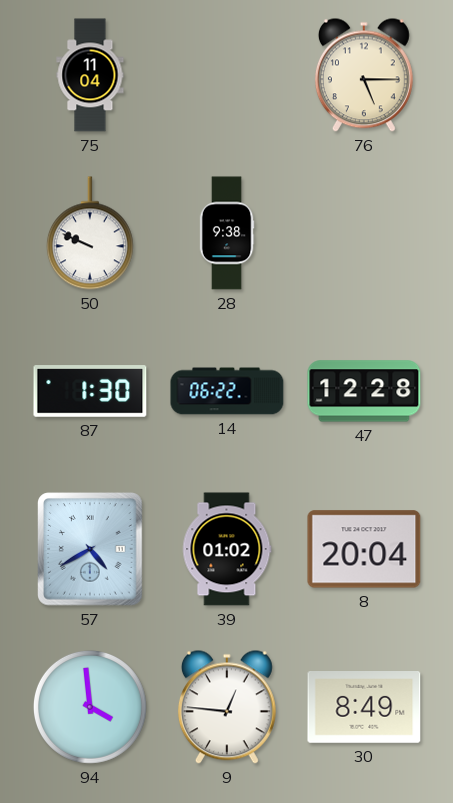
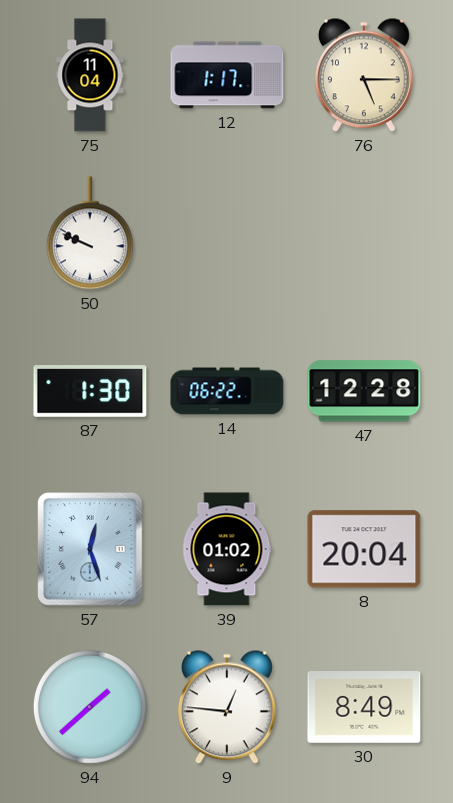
12: none -> 1:17
28: 9:38 -> none
57: 4:40 -> 12:27
94: 3:59 -> 1:38
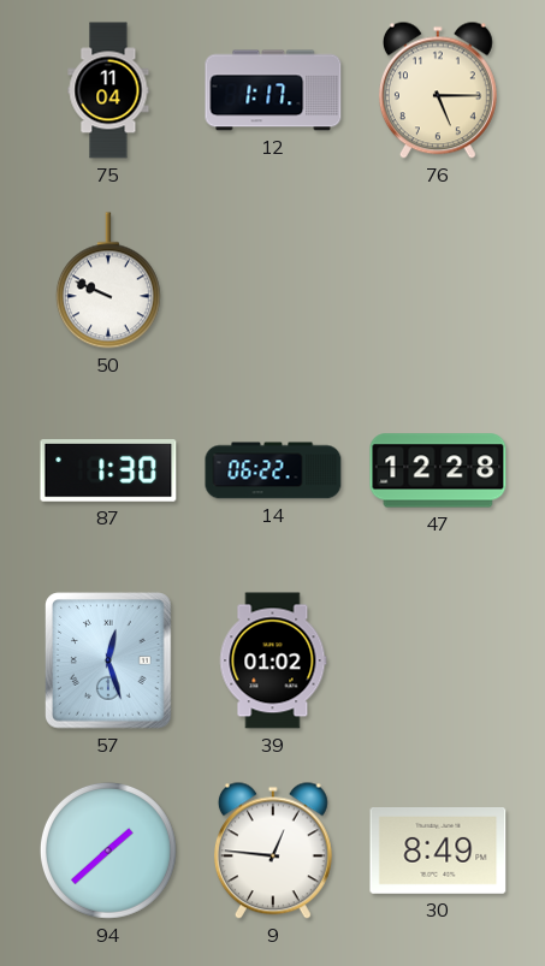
8: 20:04 -> none
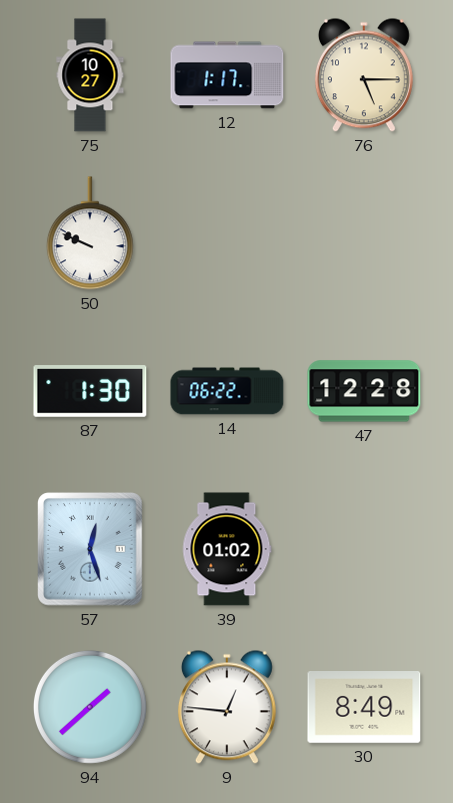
75: 11:04 -> 10:27
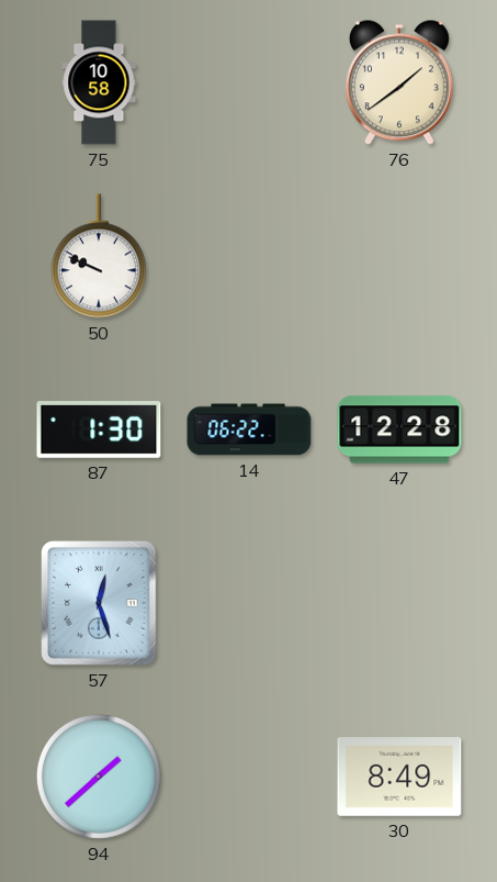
75: 10:27 -> 10:58
12: 1:17 -> none
76: 5:15 -> 1:39
39: 01:02 -> none
9: 12:46 -> none
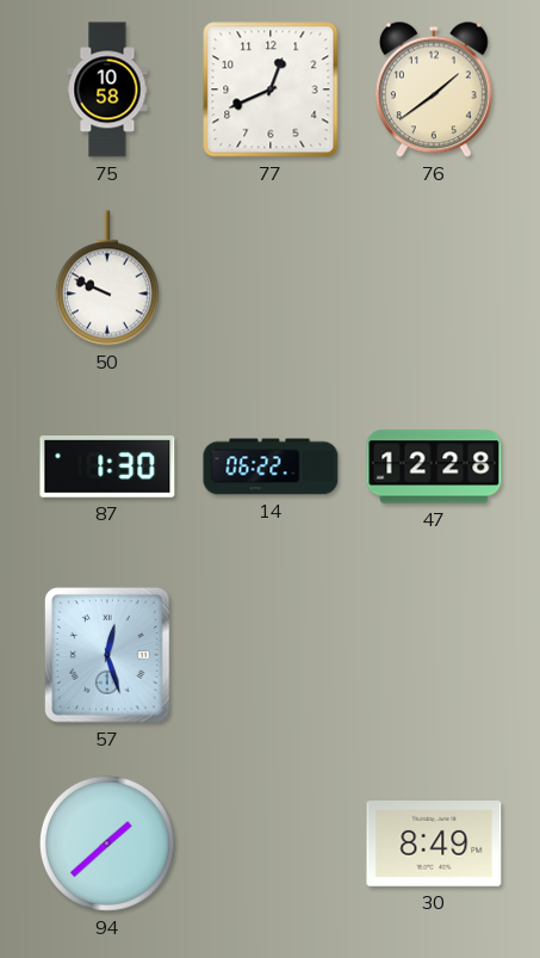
77: none -> 12:41
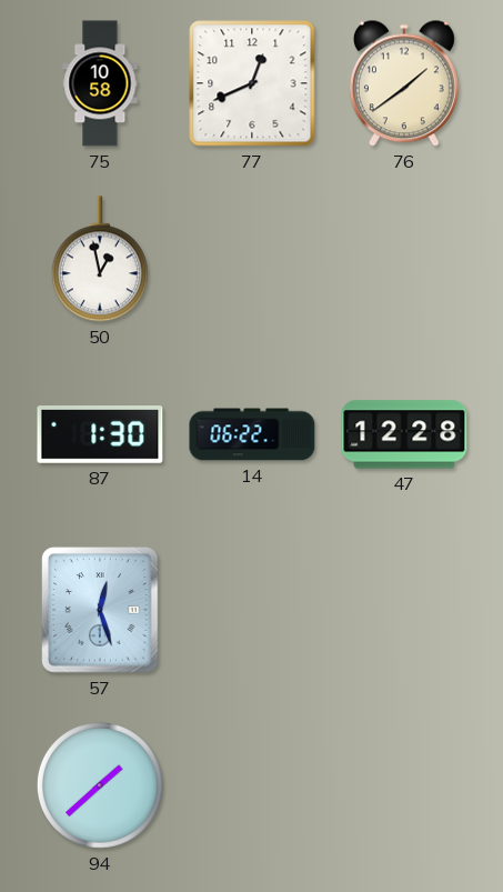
50: 9:49 -> 12:58
30: 8:49 -> none
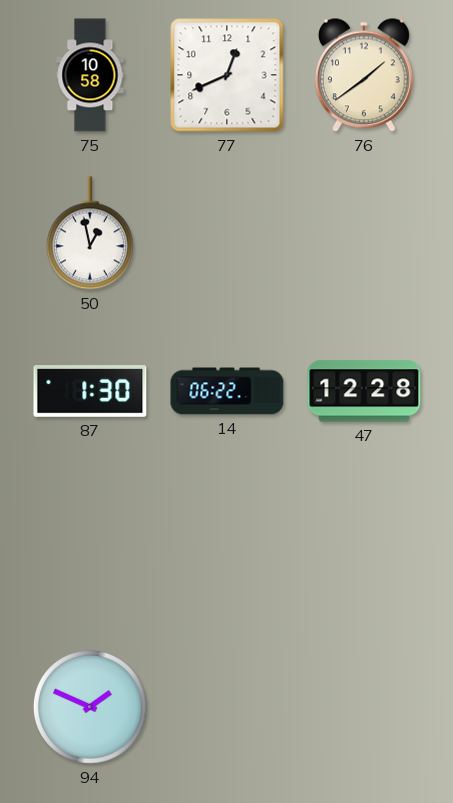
57: 12:27 -> none
94: 1:38 -> 1:49
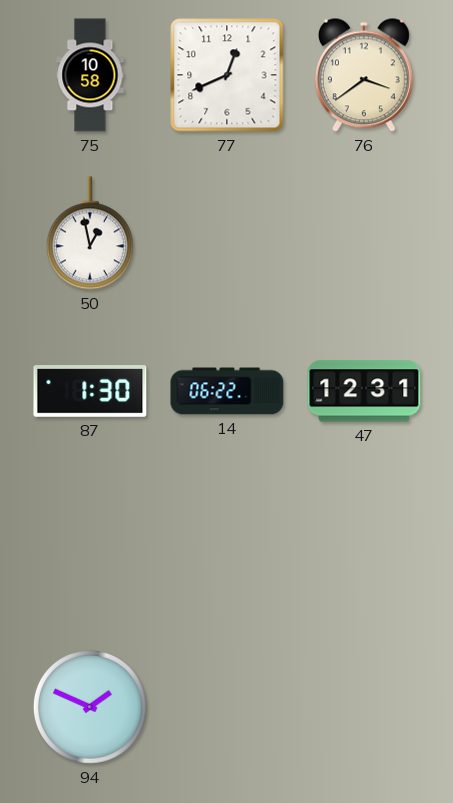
76: 1:39 -> 3:39
47: 12:28 -> 12:31
